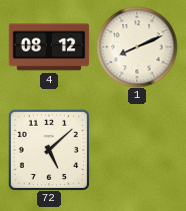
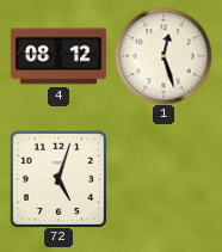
1: 8:11 -> 12:27
72: 5:08 -> 5:03
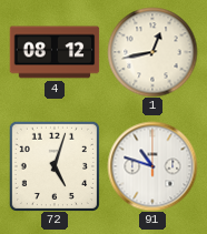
1: 12:27 -> 12:43
91: none -> 10:48
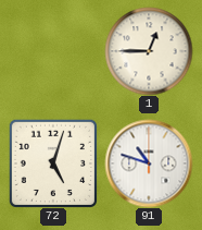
4: 08:12 -> none
1: 12:43 -> 12:45
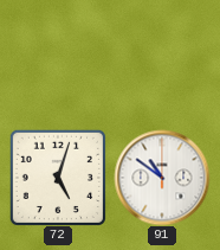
1: 12:45 -> none
91: 10:48 -> 10:51
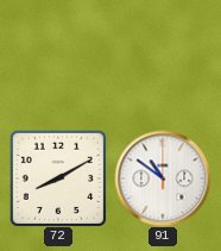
72: 5:03 -> 8:10
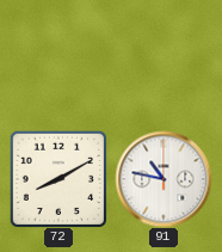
91: 10:51 -> 10:47
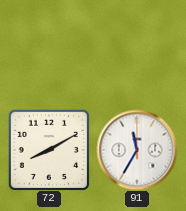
91: 10:47 -> 11:35
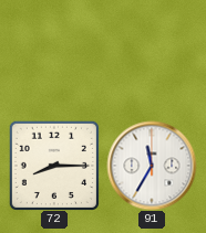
72: 8:10 -> 8:15
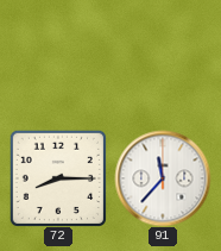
91: 11:35 -> 11:37
